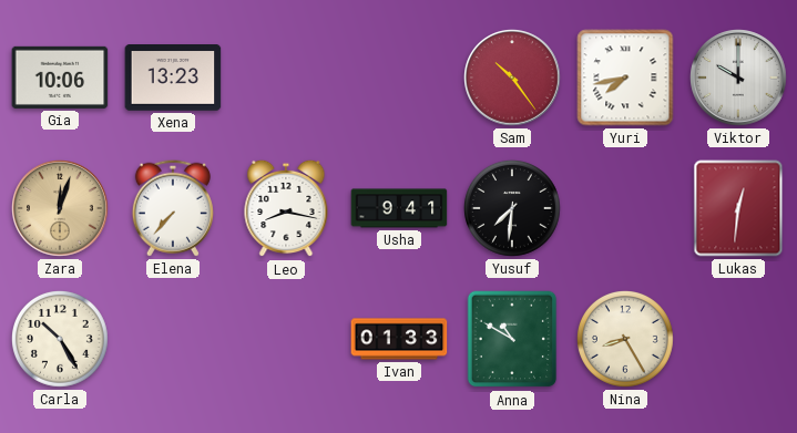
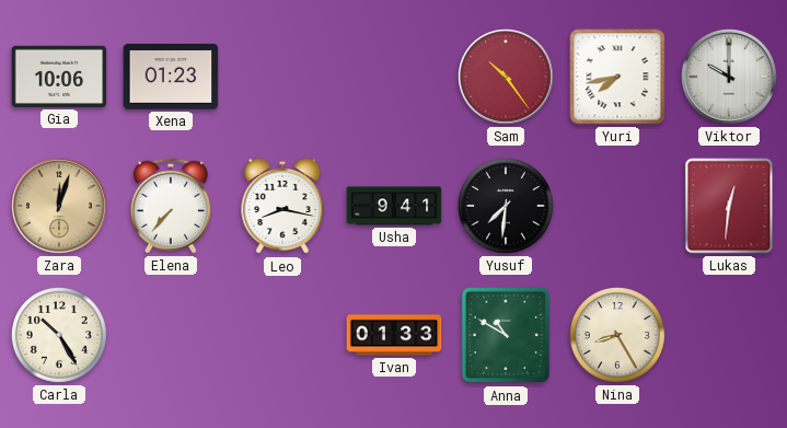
Xena: 13:23 -> 01:23
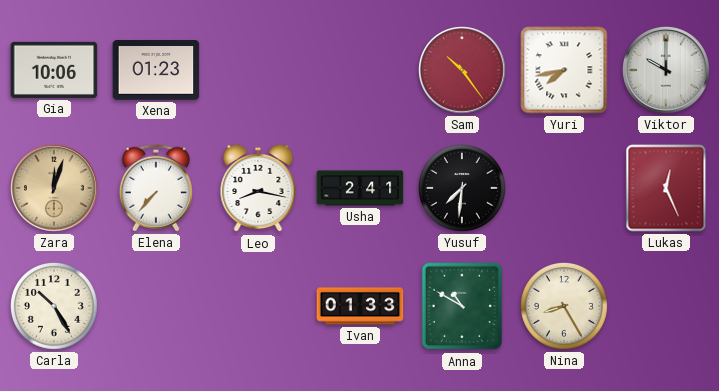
Usha: 9:41 -> 2:41
Lukas: 12:31 -> 12:26
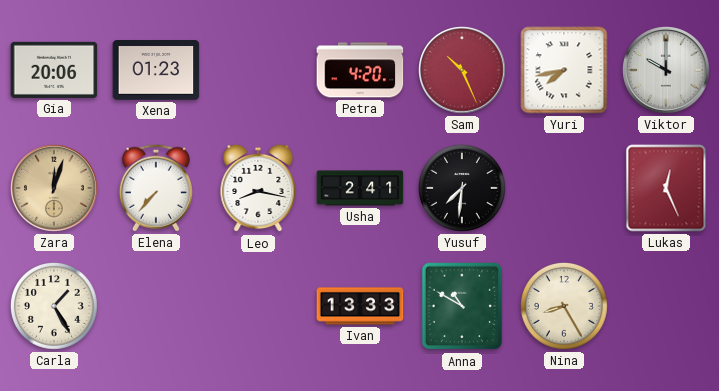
Gia: 10:06 -> 20:06
Petra: none -> 4:20
Sam: 10:24 -> 10:26
Carla: 10:25 -> 1:25
Ivan: 01:33 -> 13:33
